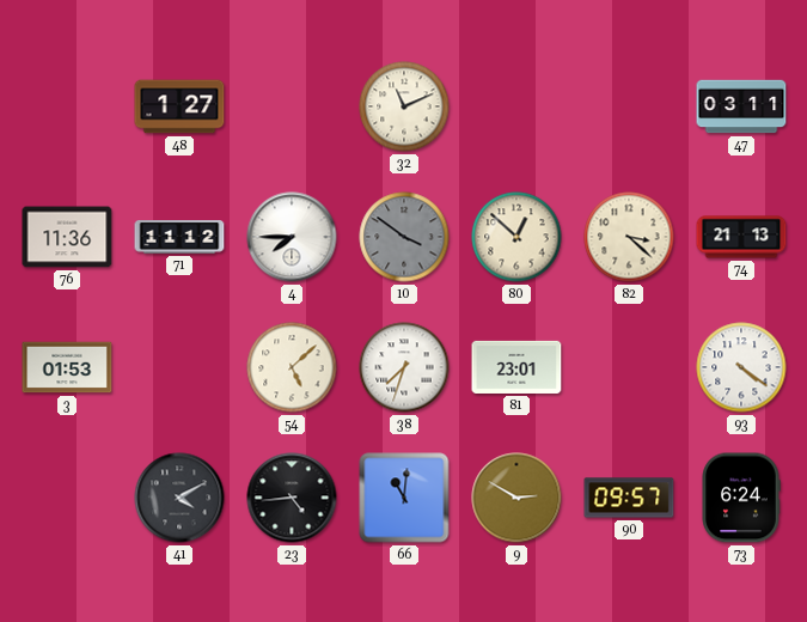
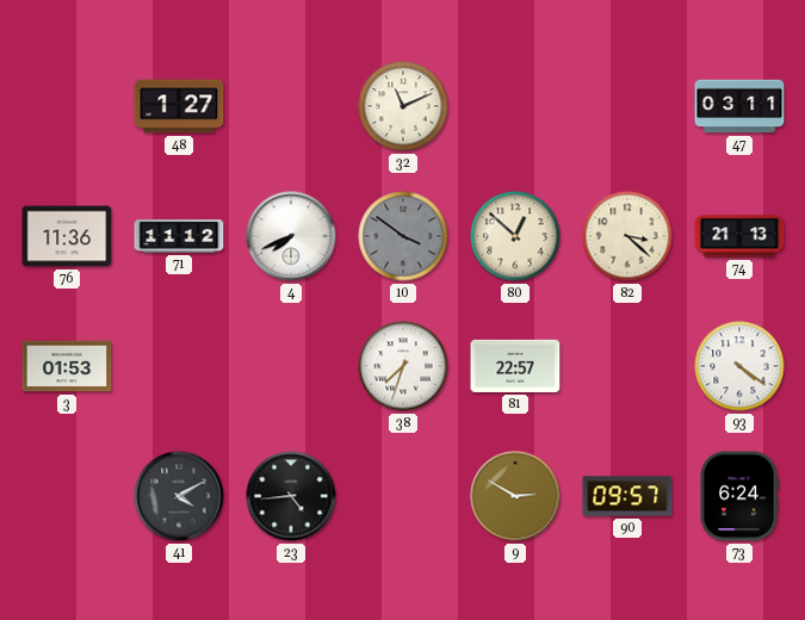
4: 7:45 -> 7:41
54: 5:08 -> none
81: 23:01 -> 22:57
66: 11:01 -> none
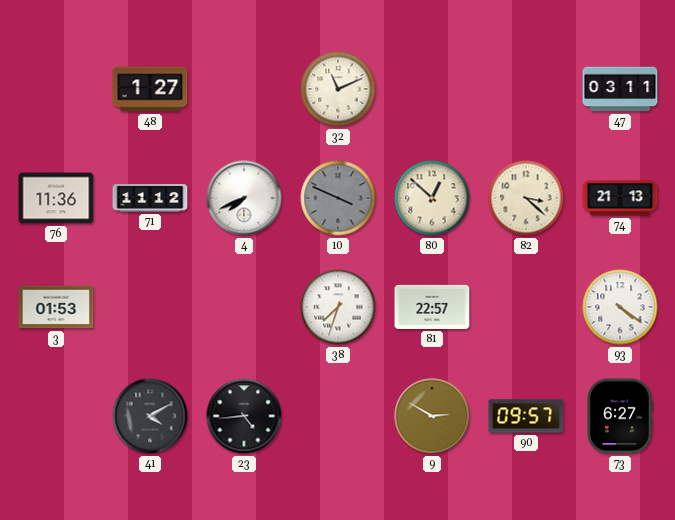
10: 3:51 -> 3:49
73: 6:24 -> 6:27
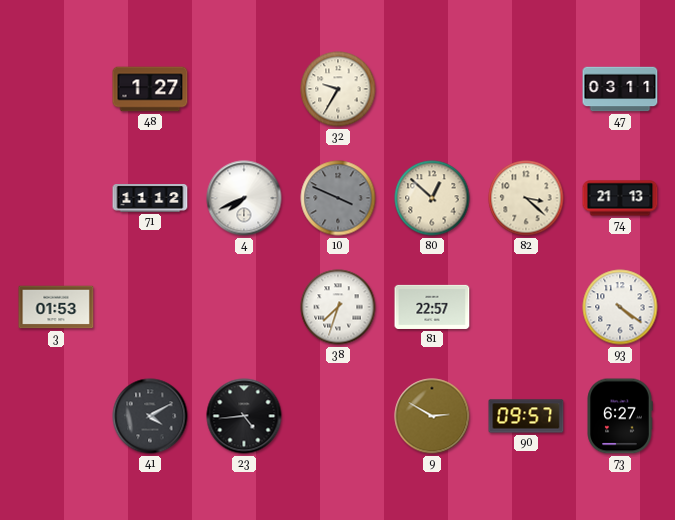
32: 11:11 -> 9:35
76: 11:36 -> none
